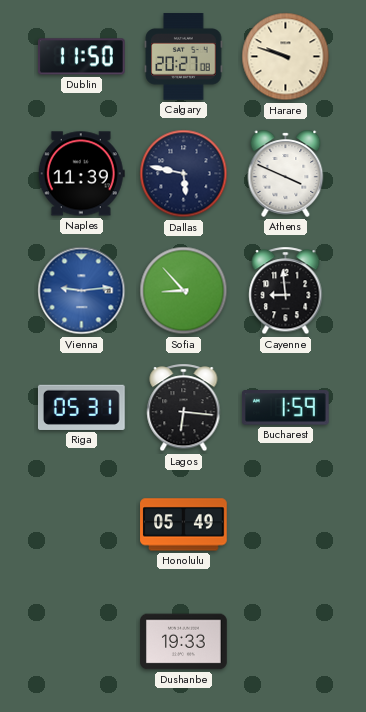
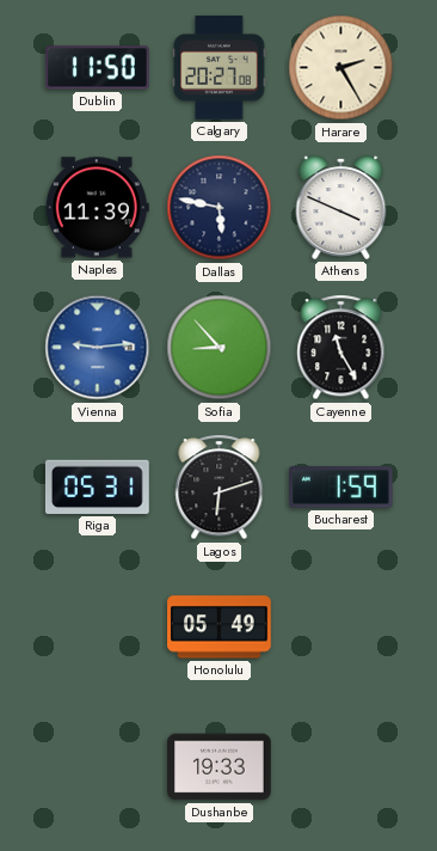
Harare: 9:48 -> 2:25
Cayenne: 8:59 -> 11:25
Lagos: 6:16 -> 6:12
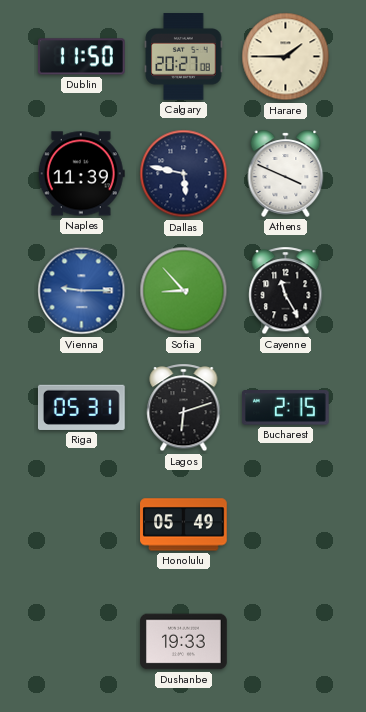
Harare: 2:25 -> 1:45
Vienna: 9:14 -> 9:15
Bucharest: 1:59 -> 2:15
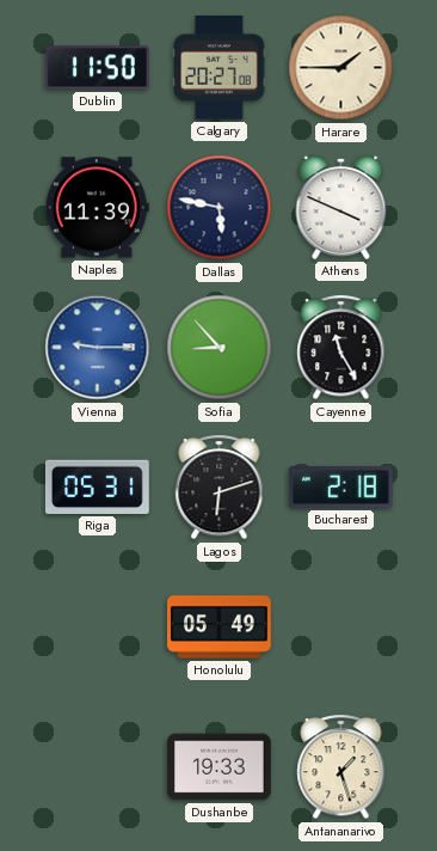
Bucharest: 2:15 -> 2:18
Antananarivo: none -> 1:27
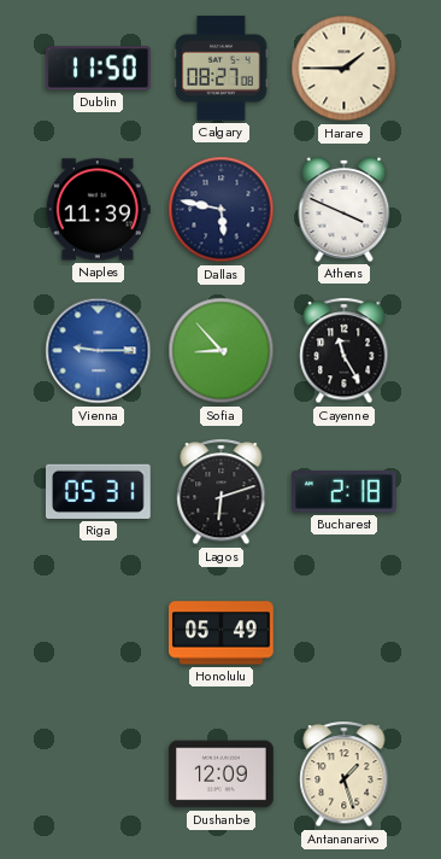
Calgary: 20:27 -> 08:27
Dushanbe: 19:33 -> 12:09
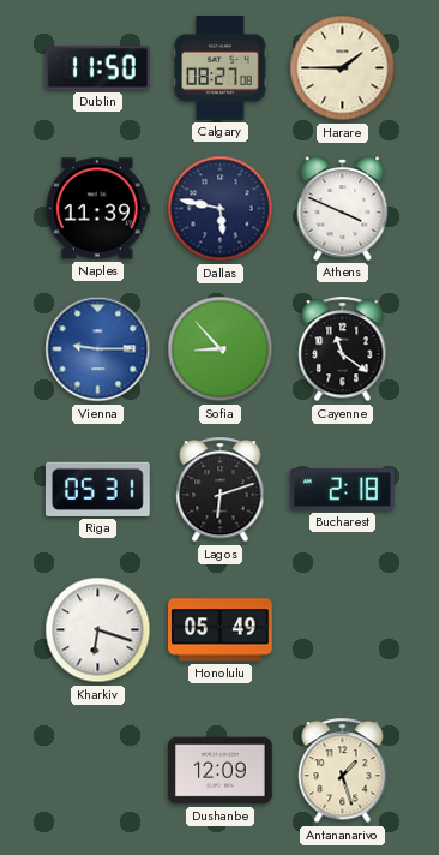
Cayenne: 11:25 -> 11:21
Kharkiv: none -> 6:18
